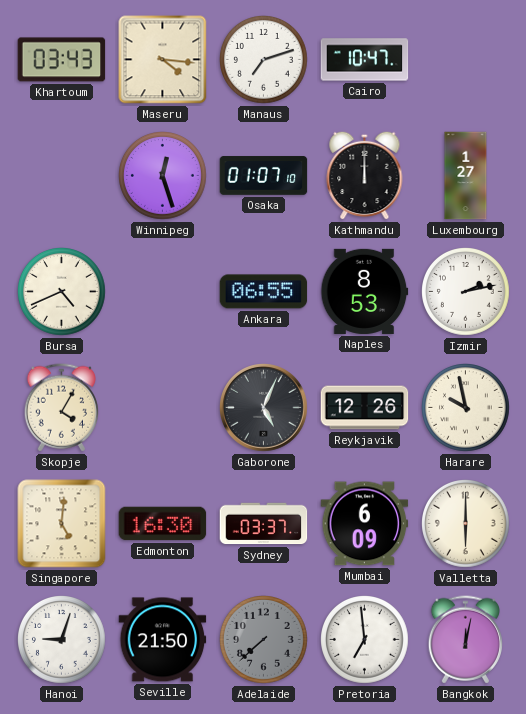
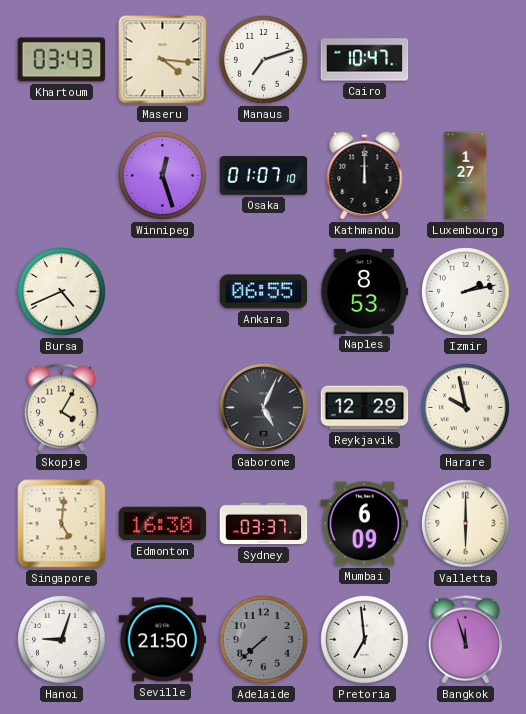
Reykjavik: 12:26 -> 12:29
Bangkok: 12:02 -> 11:57
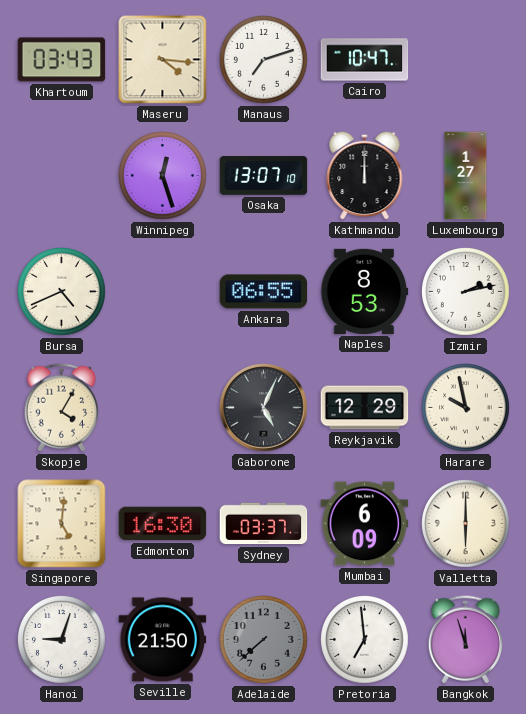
Osaka: 01:07 -> 13:07
